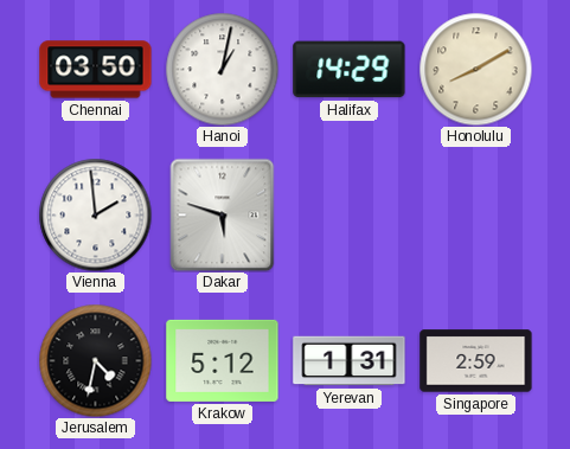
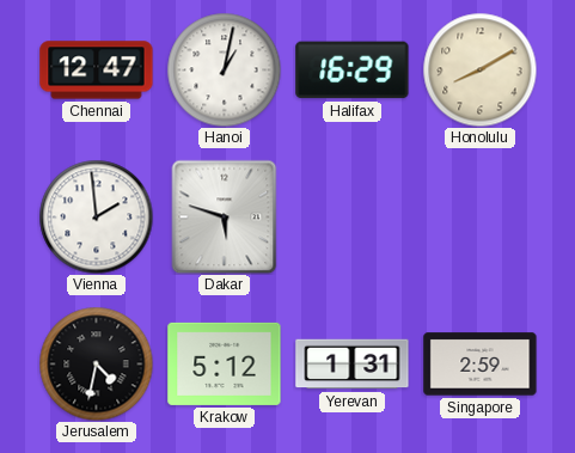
Chennai: 03:50 -> 12:47
Halifax: 14:29 -> 16:29
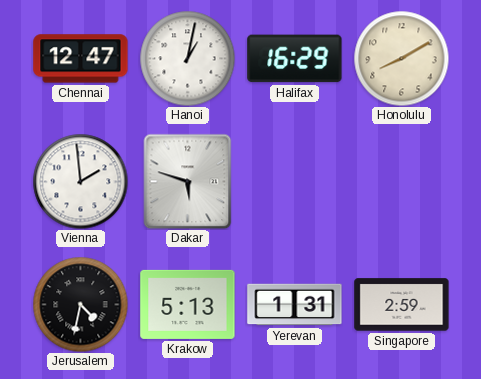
Krakow: 5:12 -> 5:13
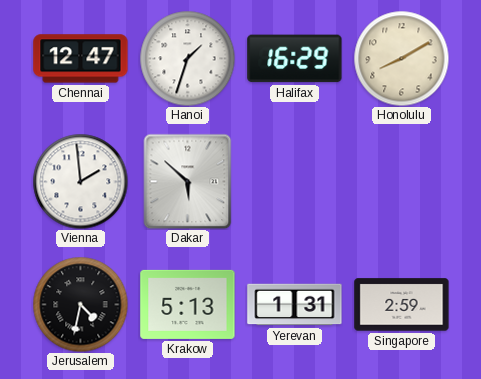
Hanoi: 1:02 -> 1:33
Dakar: 5:48 -> 5:52
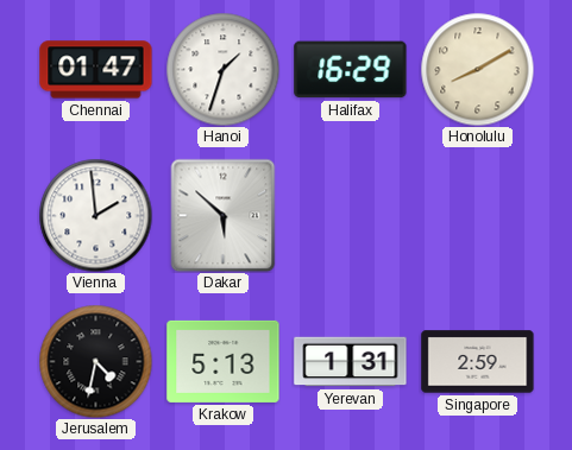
Chennai: 12:47 -> 01:47
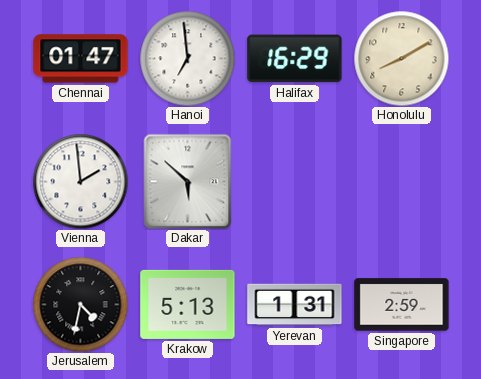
Hanoi: 1:33 -> 6:59
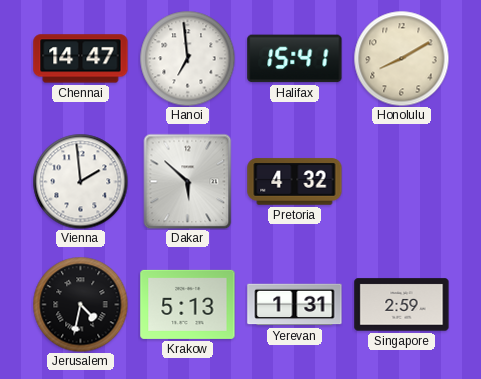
Chennai: 01:47 -> 14:47
Halifax: 16:29 -> 15:41
Pretoria: none -> 4:32
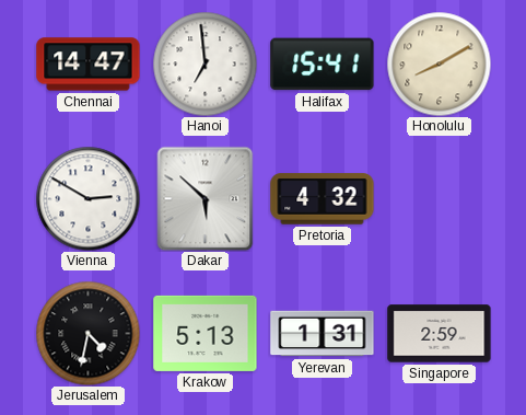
Vienna: 1:59 -> 2:50
